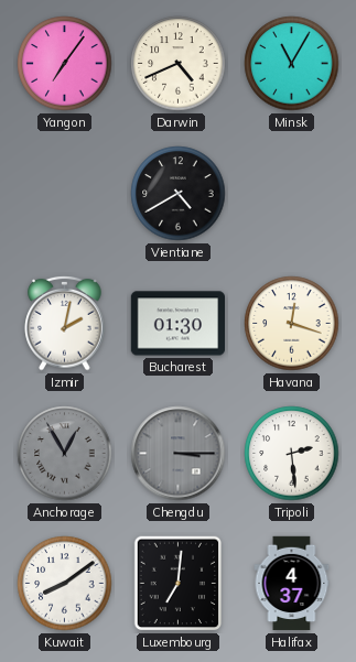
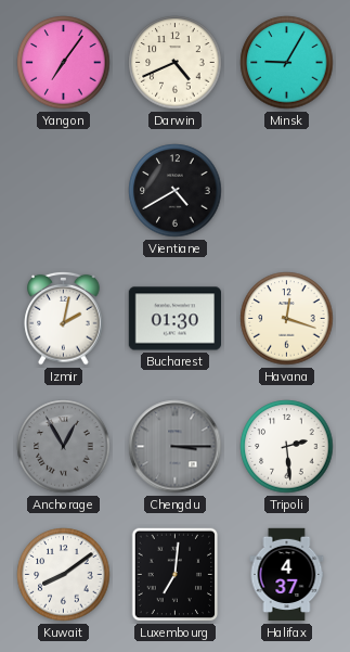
Minsk: 11:05 -> 9:05
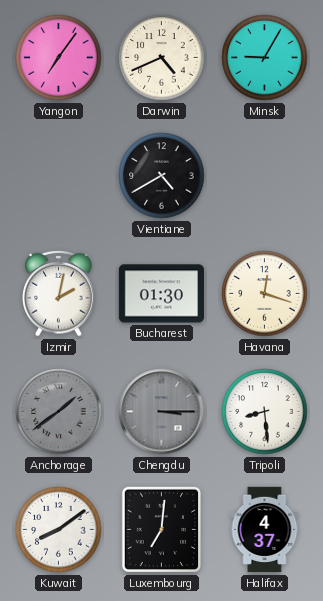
Anchorage: 12:55 -> 1:39
Tripoli: 2:29 -> 8:29
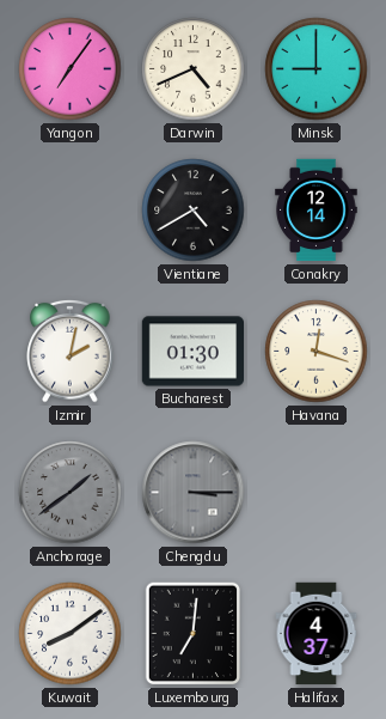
Minsk: 9:05 -> 9:00
Conakry: none -> 12:14
Tripoli: 8:29 -> none
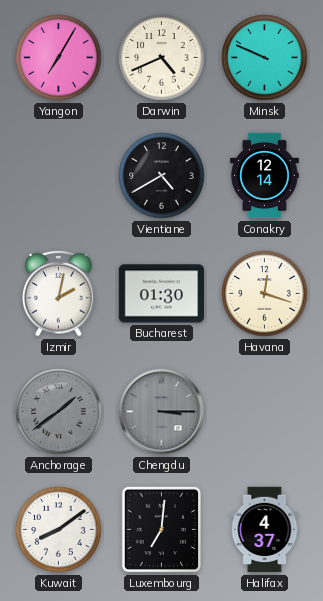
Yangon: 7:06 -> 7:05
Minsk: 9:00 -> 9:49
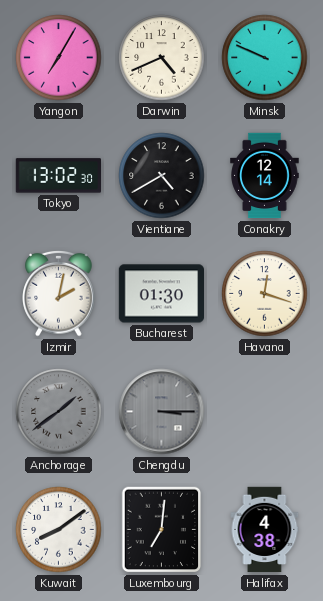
Tokyo: none -> 13:02
Halifax: 4:37 -> 4:38
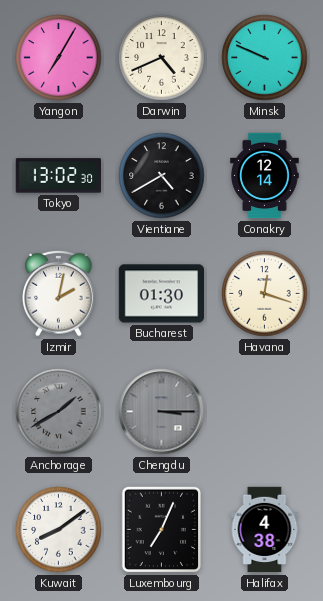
Anchorage: 1:39 -> 1:40
Luxembourg: 7:01 -> 7:04
